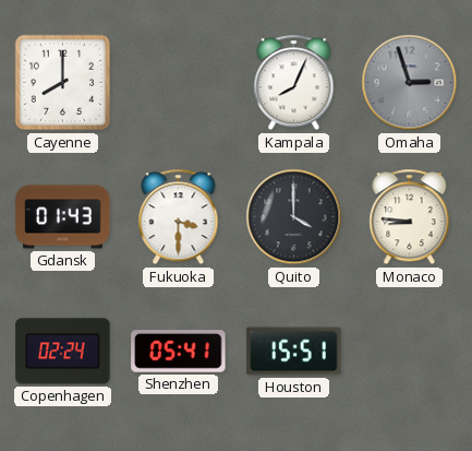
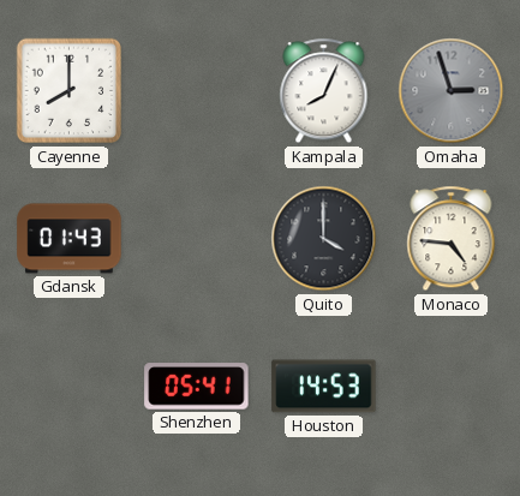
Fukuoka: 3:30 -> none
Monaco: 8:46 -> 4:46
Copenhagen: 02:24 -> none
Houston: 15:51 -> 14:53
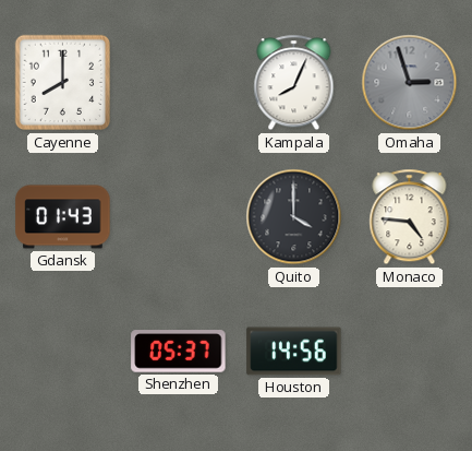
Shenzhen: 05:41 -> 05:37
Houston: 14:53 -> 14:56
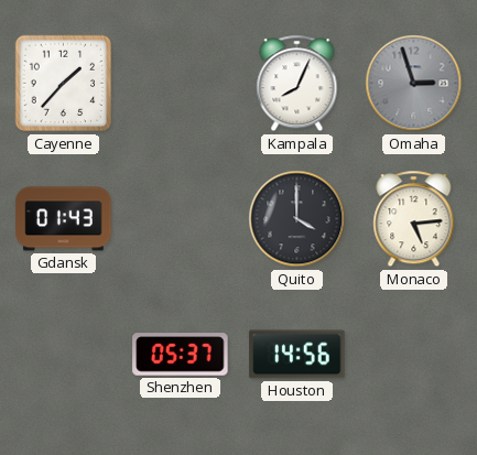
Cayenne: 8:00 -> 1:37
Monaco: 4:46 -> 5:14
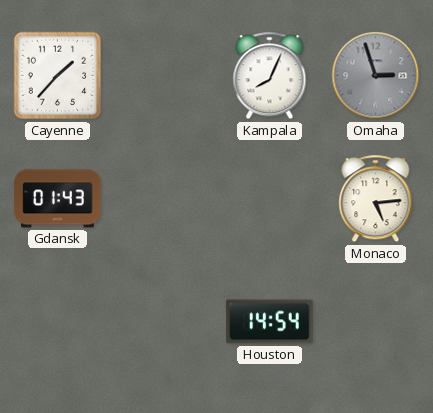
Quito: 4:00 -> none
Shenzhen: 05:37 -> none
Houston: 14:56 -> 14:54
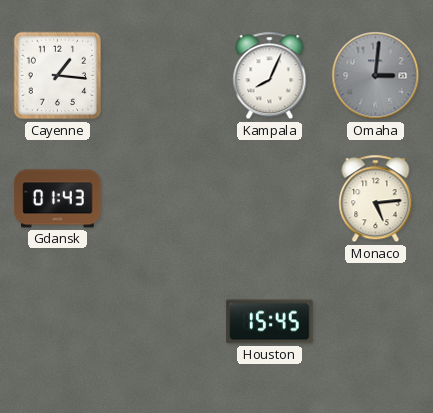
Cayenne: 1:37 -> 1:16
Omaha: 2:57 -> 3:01
Houston: 14:54 -> 15:45
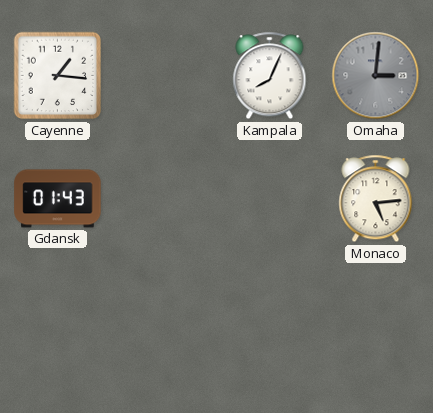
Houston: 15:45 -> none
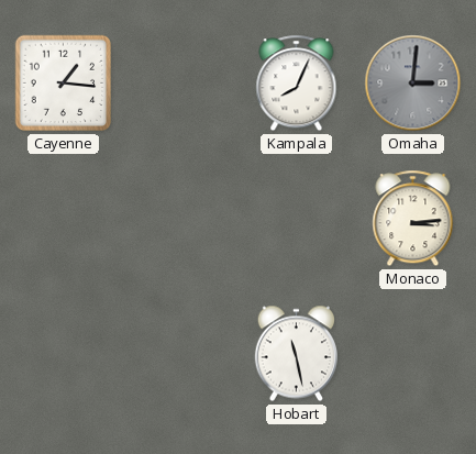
Gdansk: 01:43 -> none
Monaco: 5:14 -> 3:14
Hobart: none -> 11:28
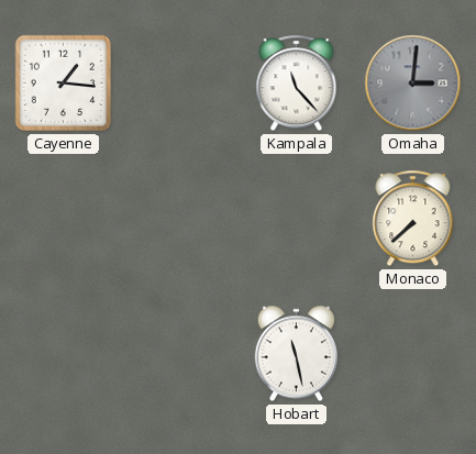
Kampala: 8:04 -> 11:23
Monaco: 3:14 -> 7:38
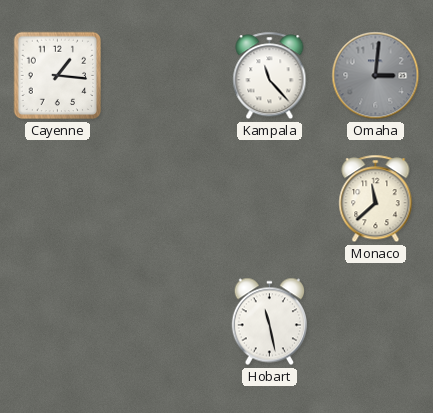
Monaco: 7:38 -> 11:38
